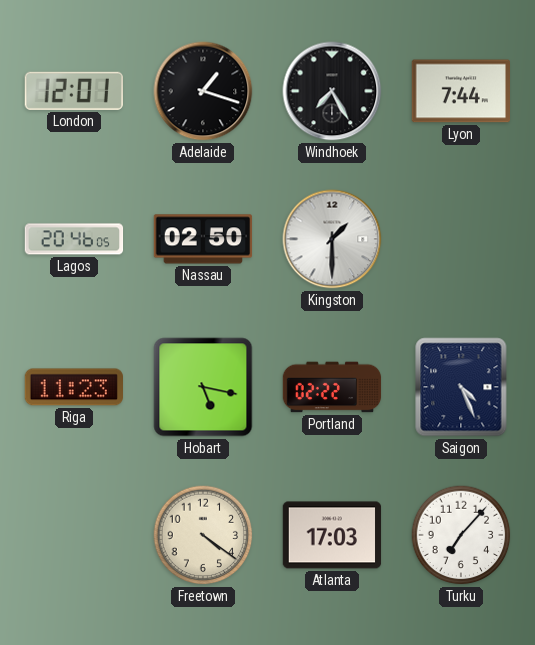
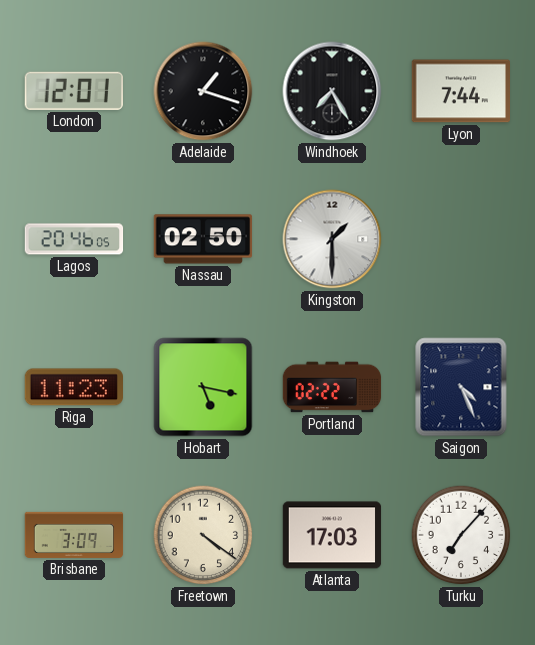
Brisbane: none -> 3:09
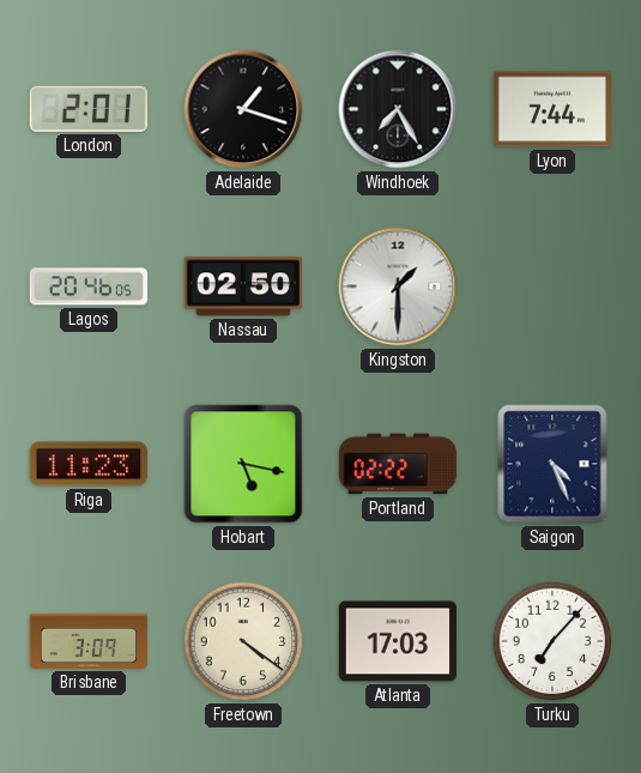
London: 12:01 -> 2:01
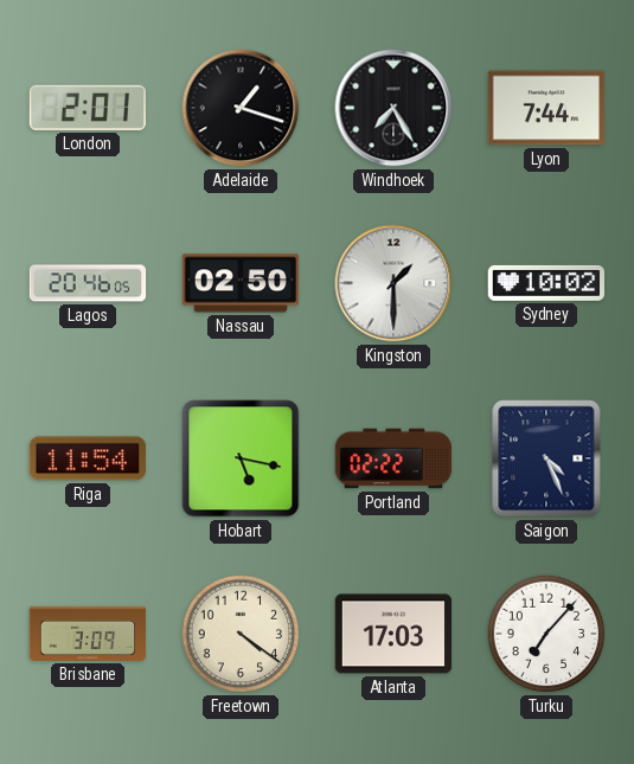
Sydney: none -> 10:02
Riga: 11:23 -> 11:54
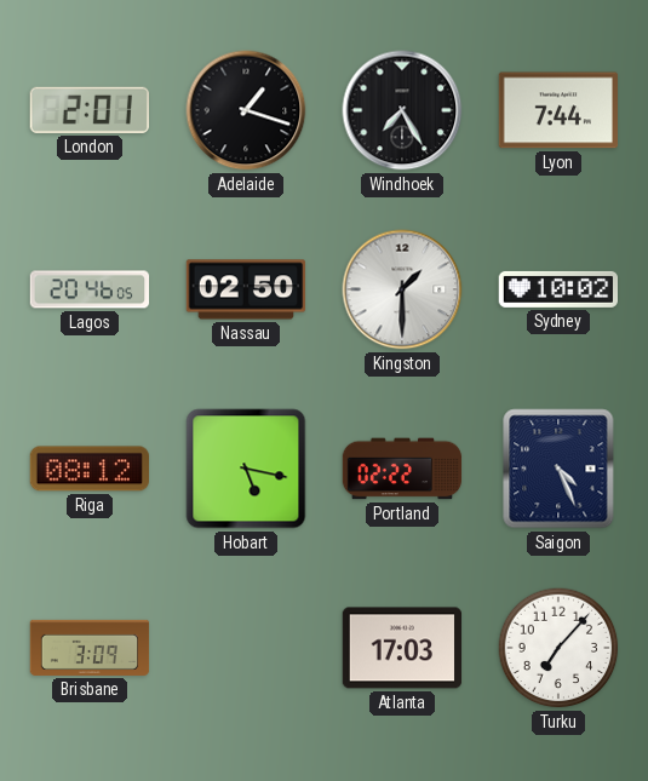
Riga: 11:54 -> 08:12
Freetown: 4:21 -> none
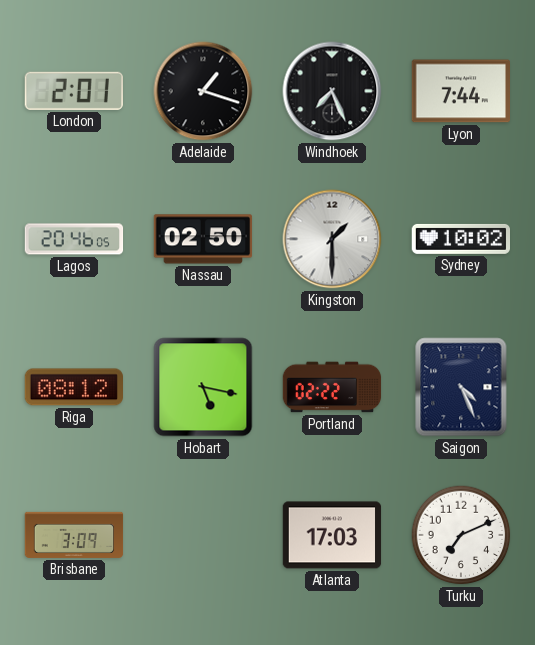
Windhoek: 7:25 -> 7:26
Turku: 7:07 -> 7:11
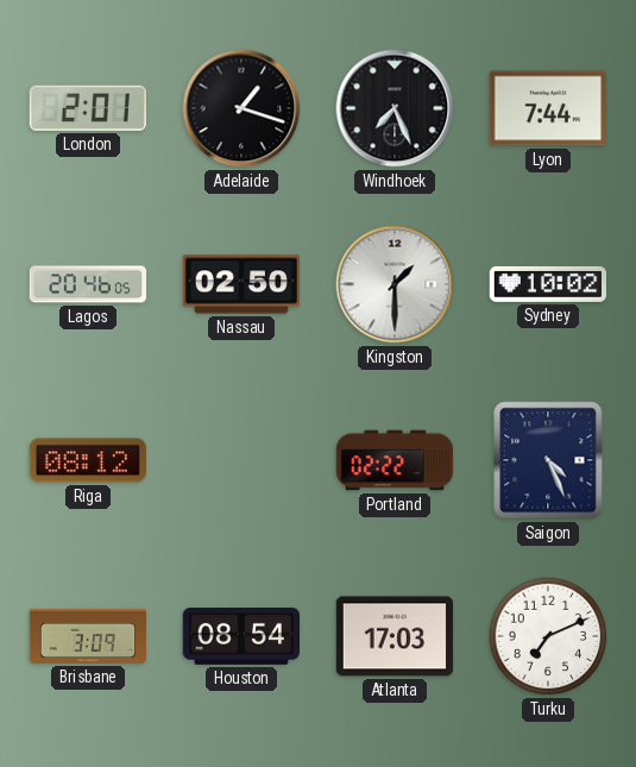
Hobart: 5:17 -> none
Houston: none -> 08:54
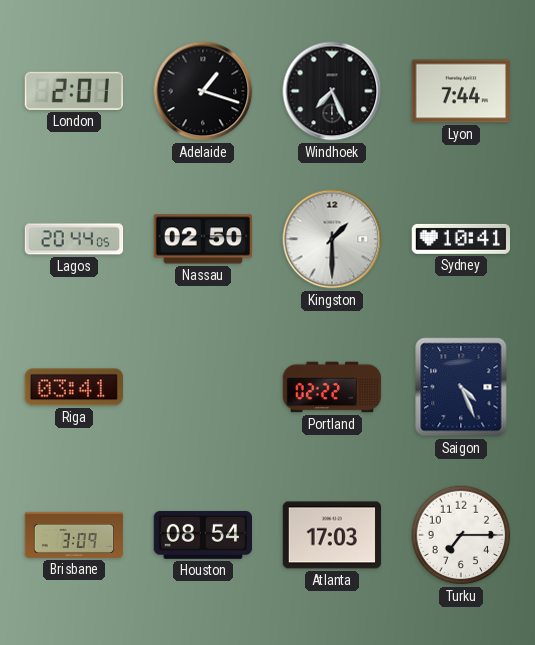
Lagos: 20:46 -> 20:44
Sydney: 10:02 -> 10:41
Riga: 08:12 -> 03:41
Turku: 7:11 -> 7:15
